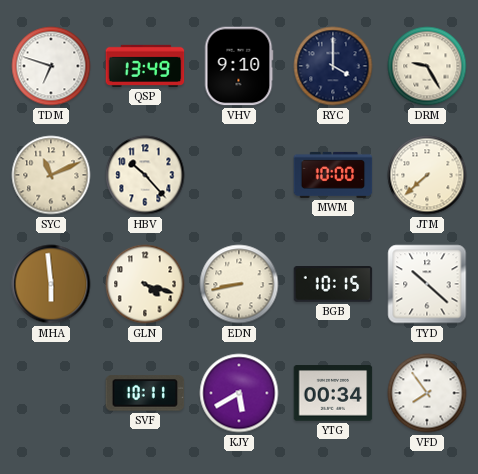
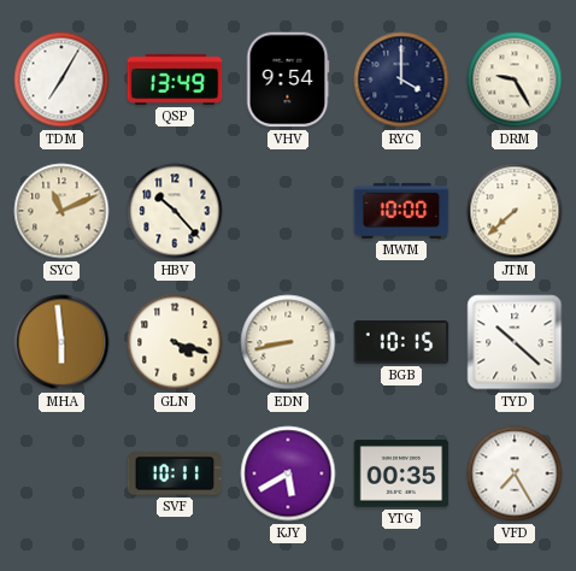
TDM: 6:48 -> 7:05
VHV: 9:10 -> 9:54
YTG: 00:34 -> 00:35
VFD: 7:54 -> 7:25
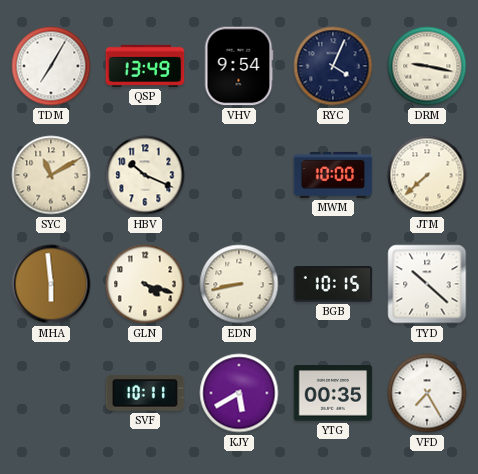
RYC: 4:00 -> 4:04
DRM: 9:25 -> 9:17
SYC: 11:11 -> 11:10
HBV: 10:23 -> 10:19
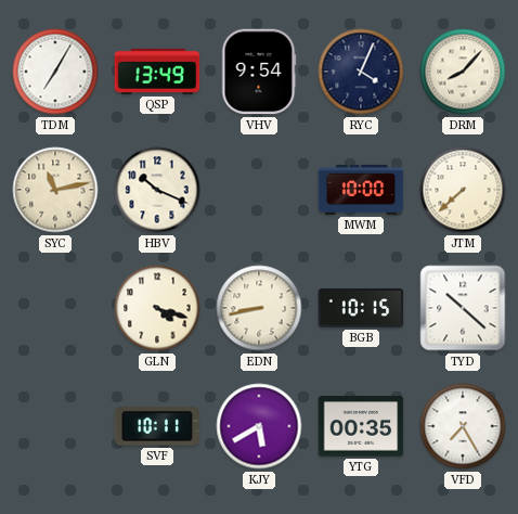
DRM: 9:17 -> 8:07
SYC: 11:10 -> 11:13
MHA: 5:59 -> none
